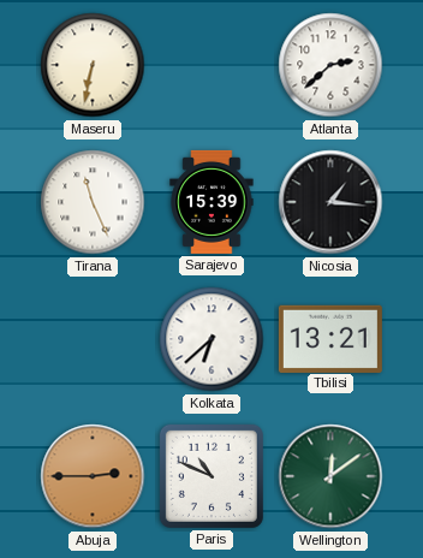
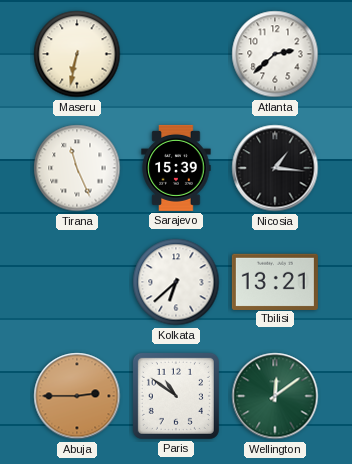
Paris: 10:49 -> 10:51
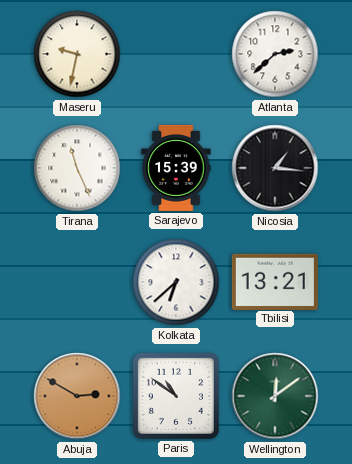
Maseru: 6:32 -> 9:32
Abuja: 2:45 -> 2:50
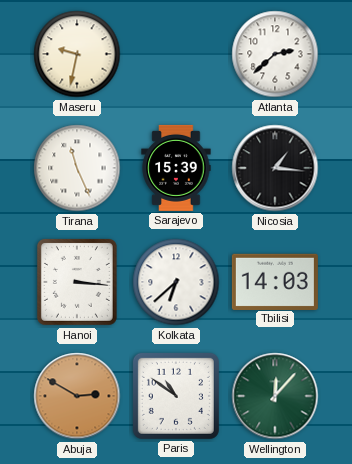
Hanoi: none -> 3:16
Tbilisi: 13:21 -> 14:03
Wellington: 12:09 -> 12:07
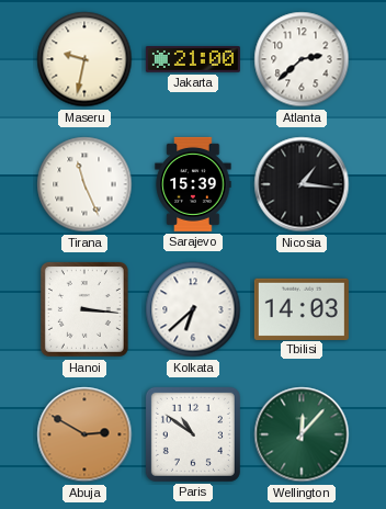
Jakarta: none -> 21:00
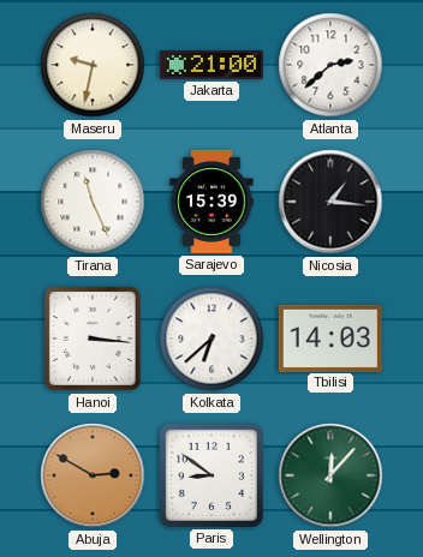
Paris: 10:51 -> 8:51
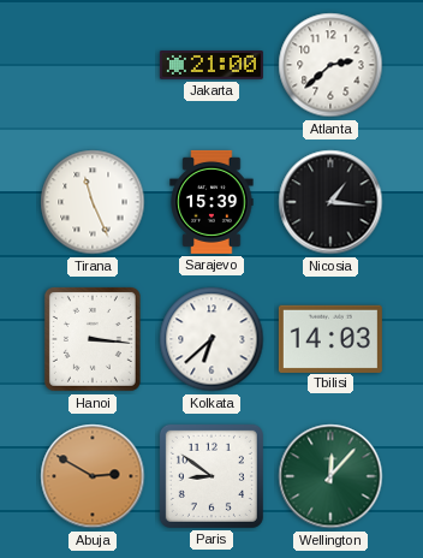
Maseru: 9:32 -> none
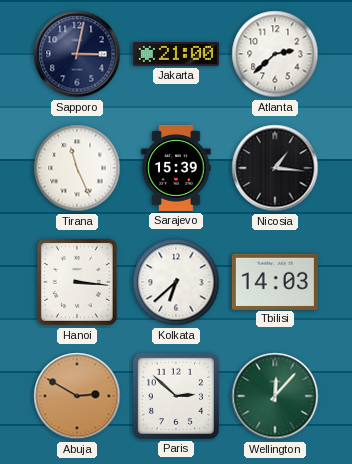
Sapporo: none -> 3:02
Paris: 8:51 -> 2:52
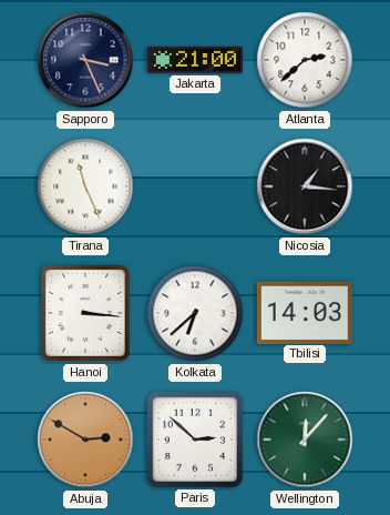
Sapporo: 3:02 -> 3:26
Sarajevo: 15:39 -> none
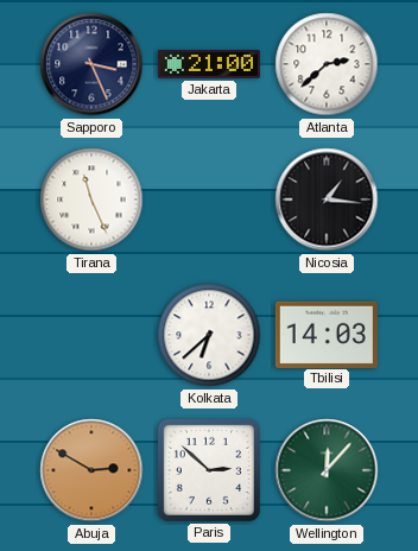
Hanoi: 3:16 -> none
